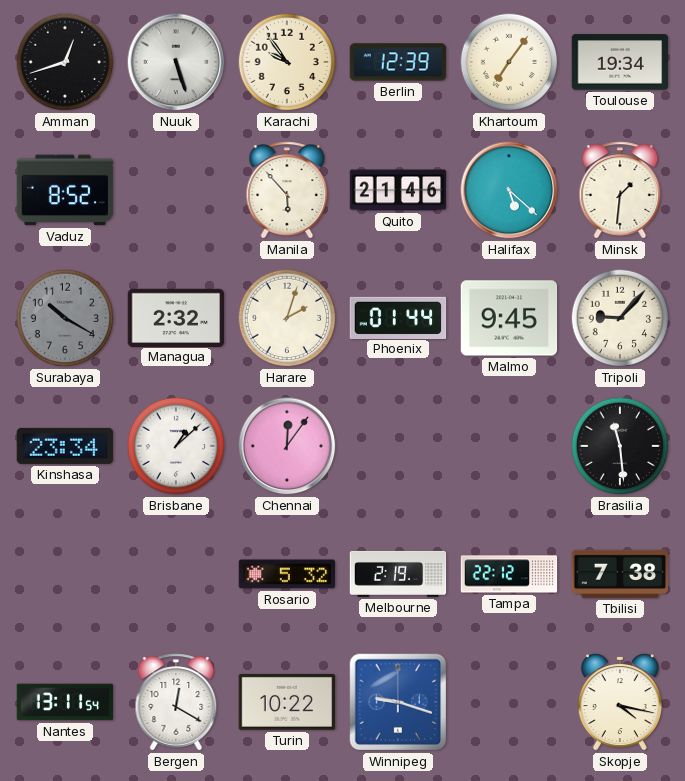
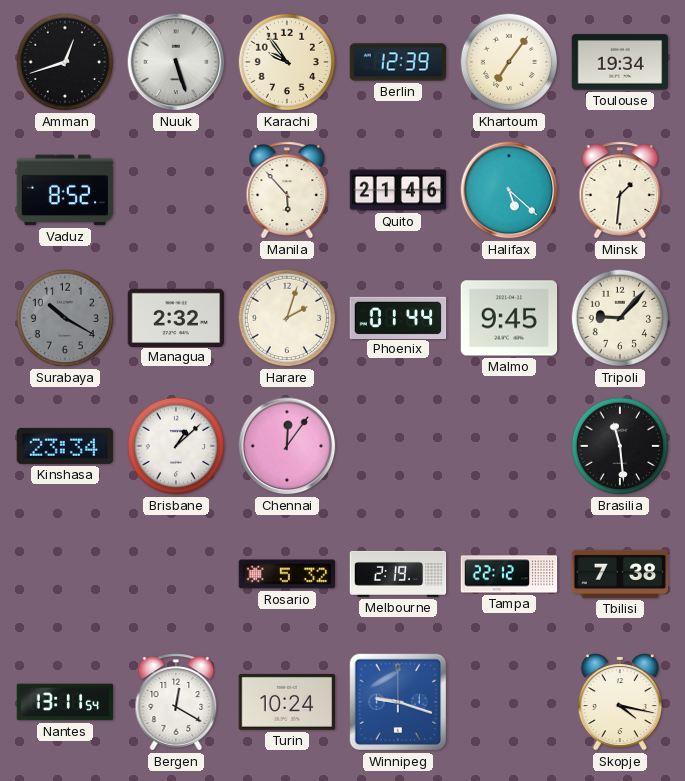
Turin: 10:22 -> 10:24
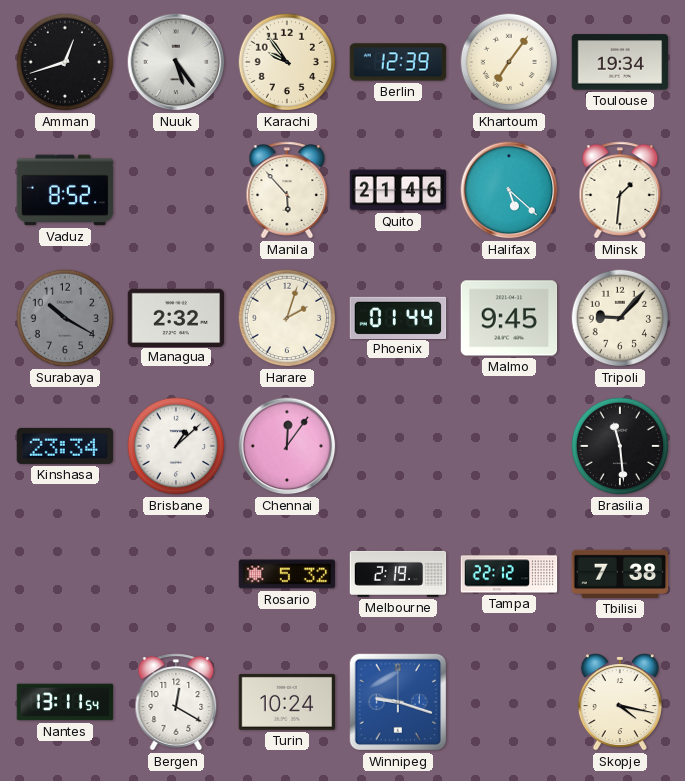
Nuuk: 5:27 -> 5:24
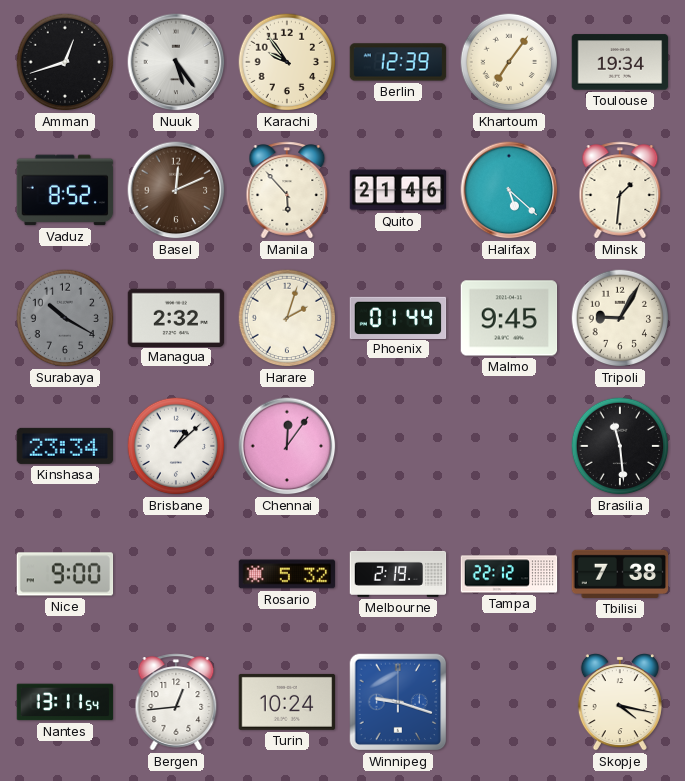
Basel: none -> 12:11
Tripoli: 9:07 -> 9:05
Nice: none -> 9:00
Bergen: 12:20 -> 12:44
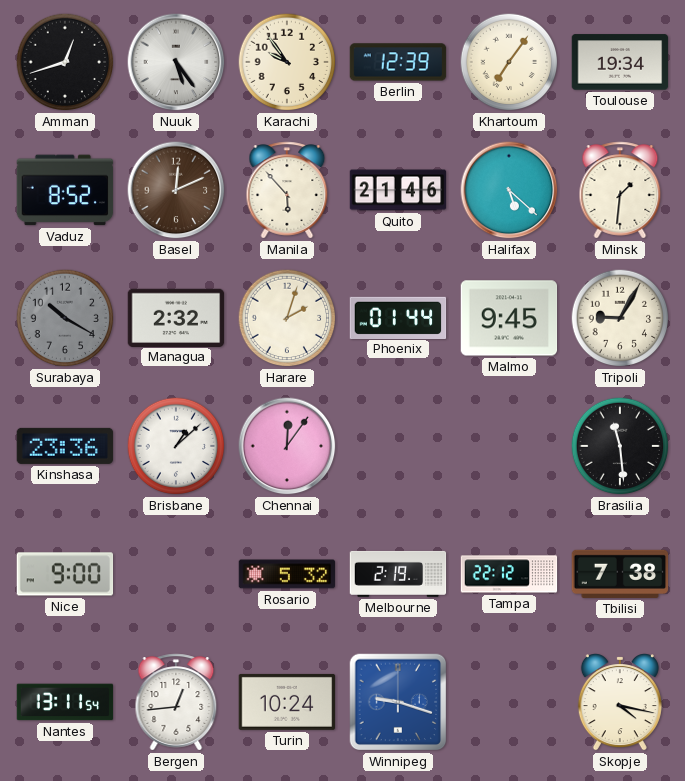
Kinshasa: 23:34 -> 23:36
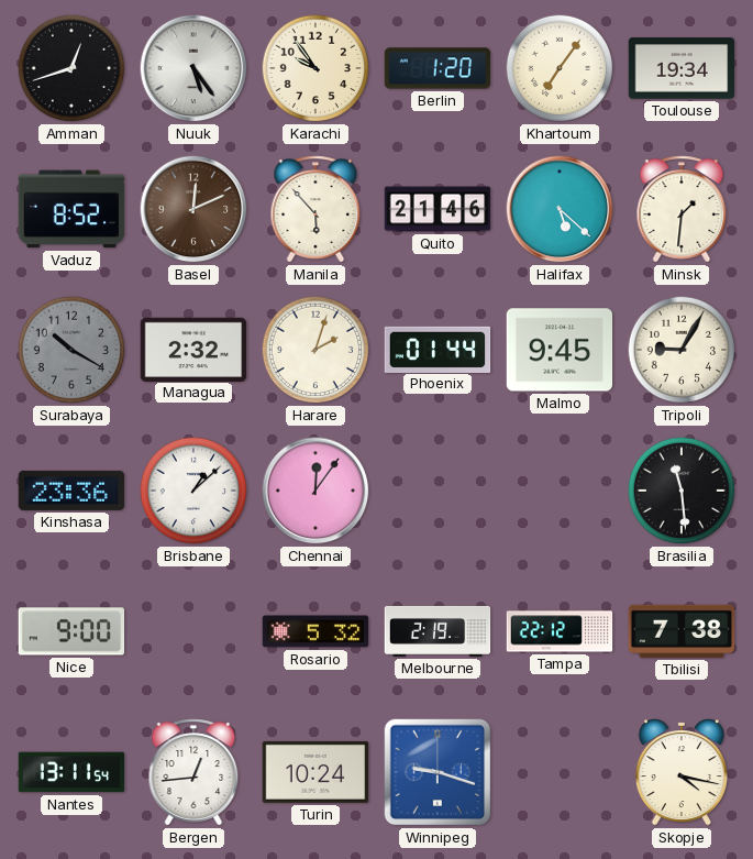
Berlin: 12:39 -> 1:20
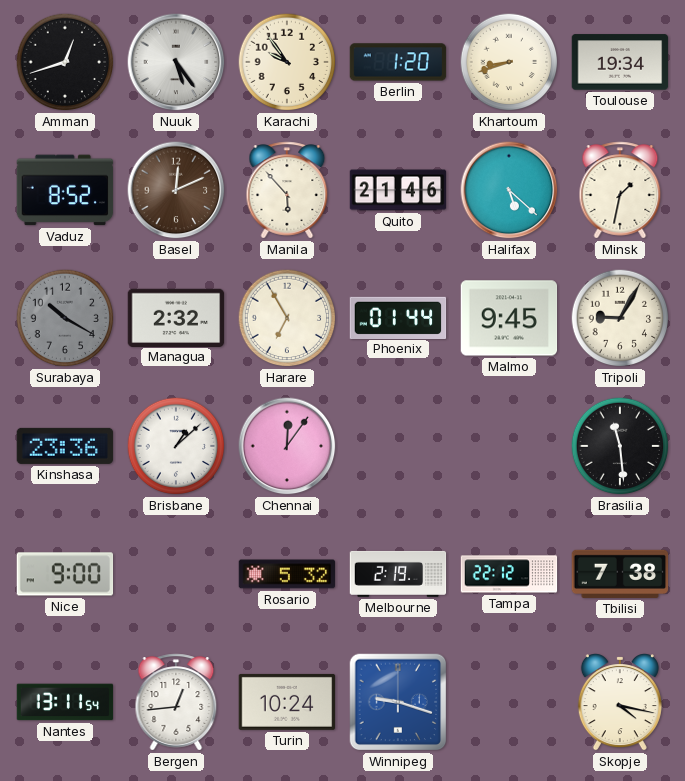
Khartoum: 7:06 -> 8:42
Minsk: 1:31 -> 1:32
Harare: 2:03 -> 6:55
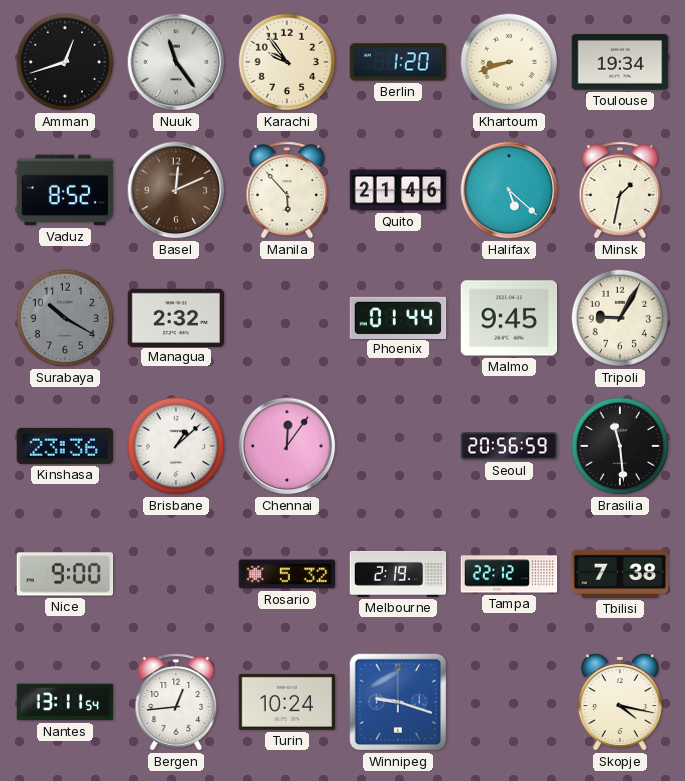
Nuuk: 5:24 -> 11:24
Harare: 6:55 -> none
Seoul: none -> 20:56
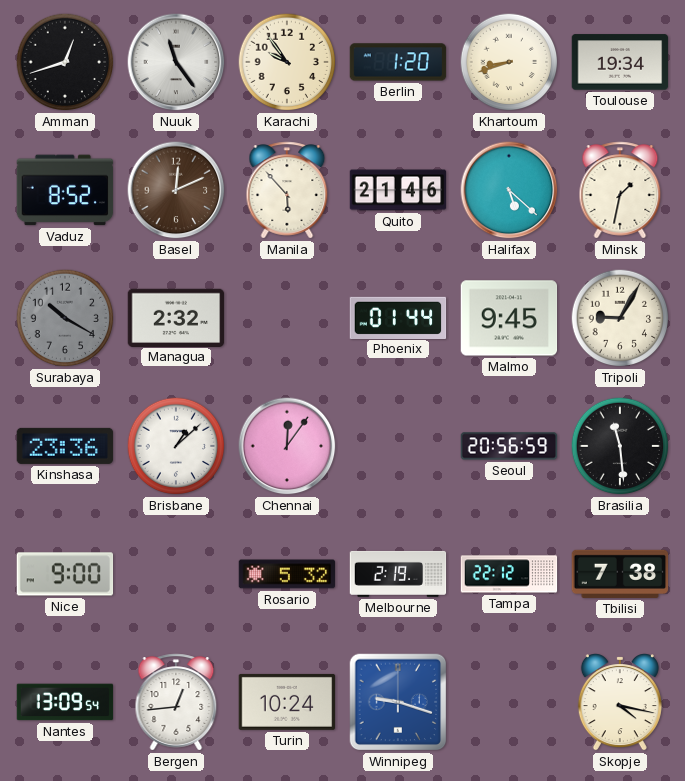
Nantes: 13:11 -> 13:09
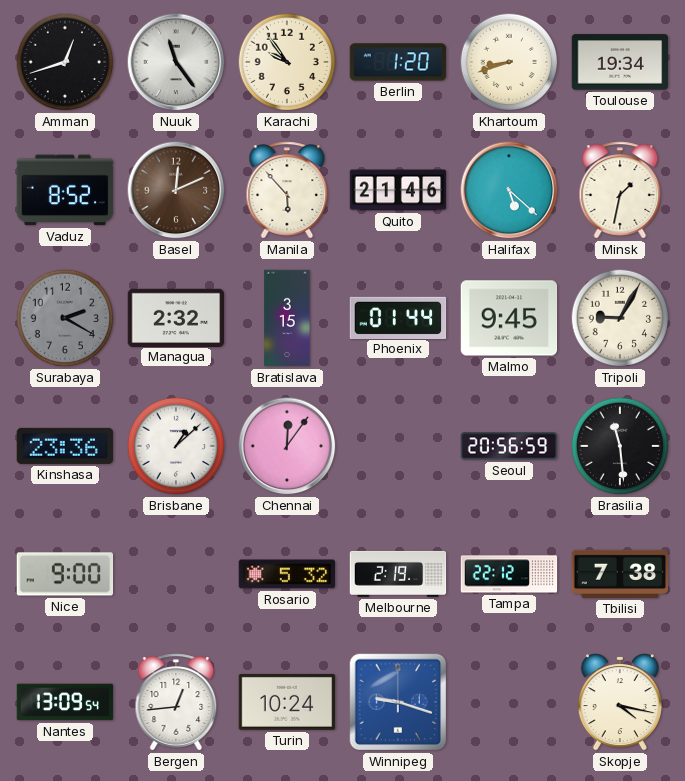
Surabaya: 10:20 -> 2:20
Bratislava: none -> 3:15
